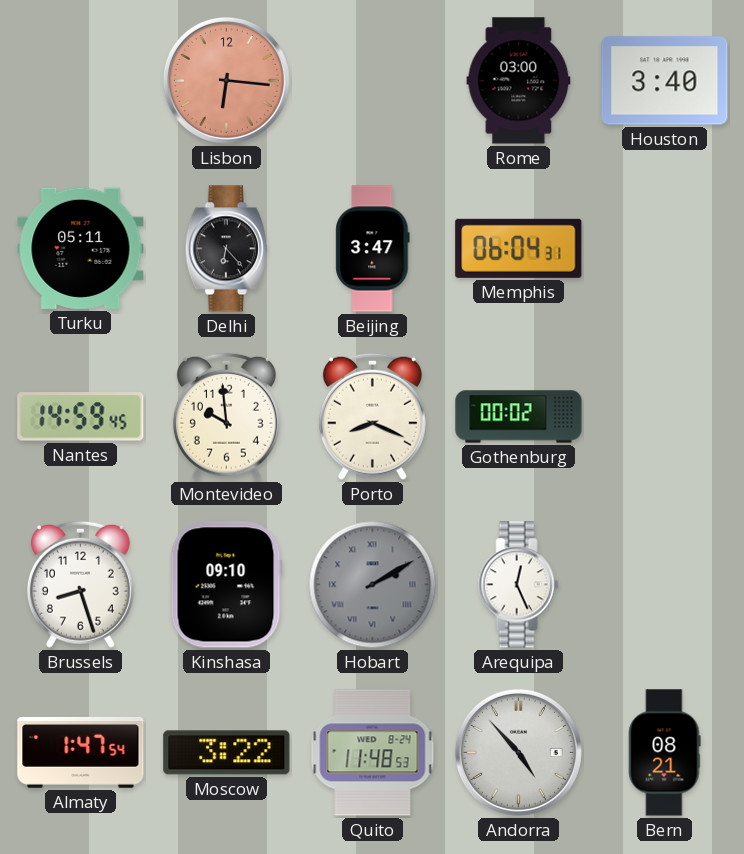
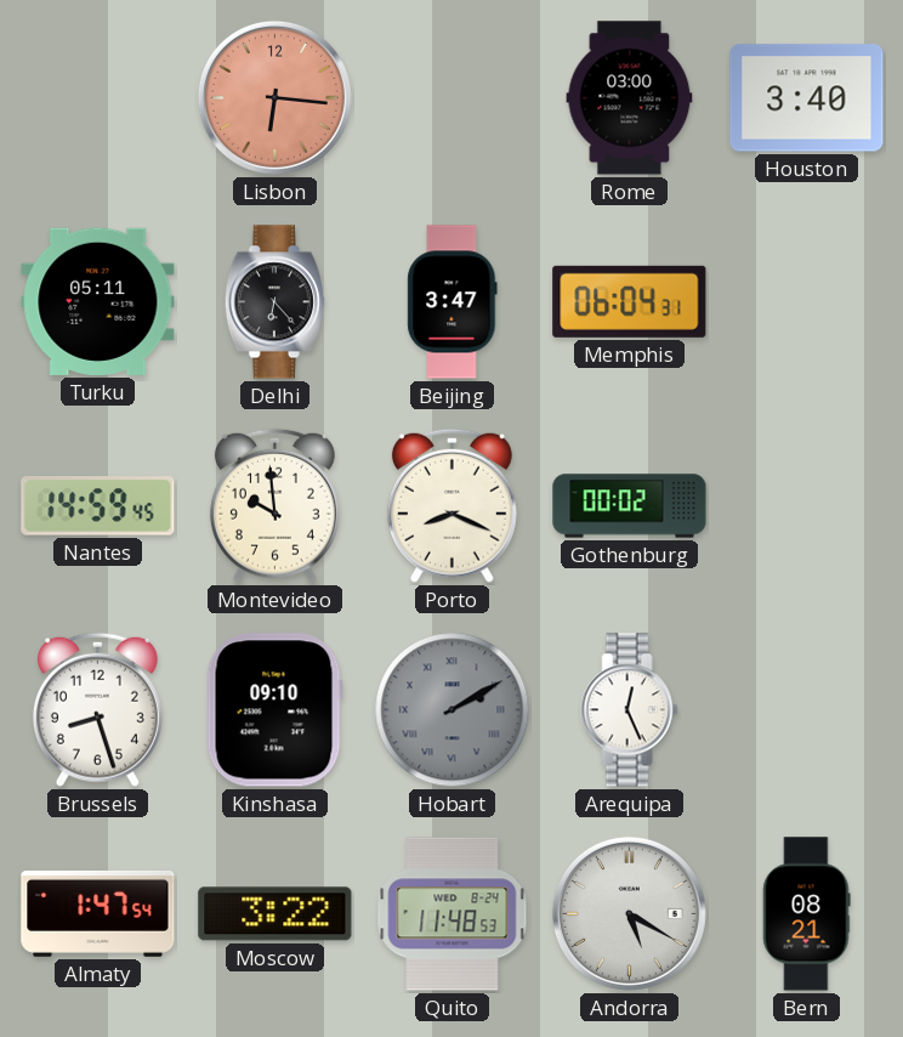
Andorra: 4:53 -> 5:20
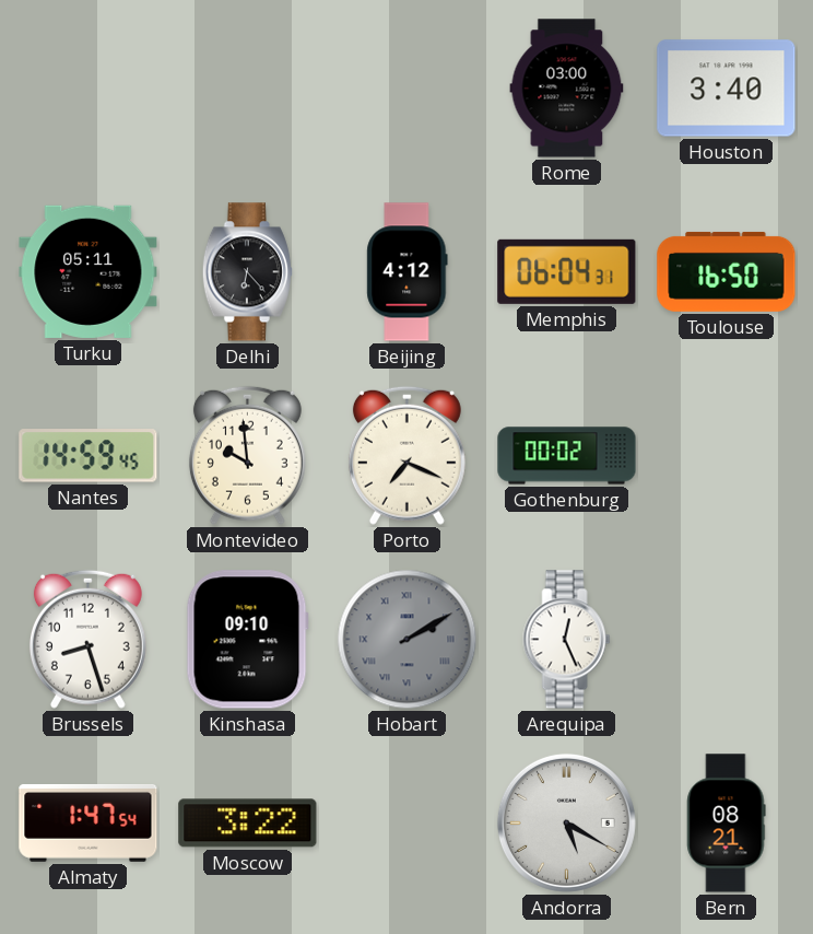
Lisbon: 6:16 -> none
Beijing: 3:47 -> 4:12
Toulouse: none -> 16:50
Porto: 8:19 -> 7:19
Quito: 11:48 -> none
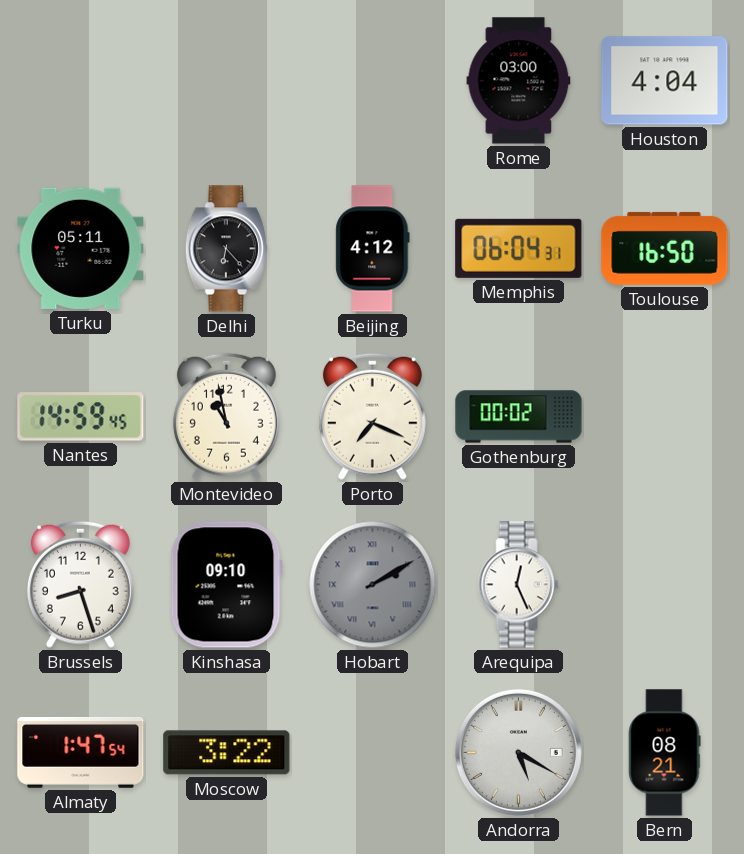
Houston: 3:40 -> 4:04
Montevideo: 9:59 -> 10:58
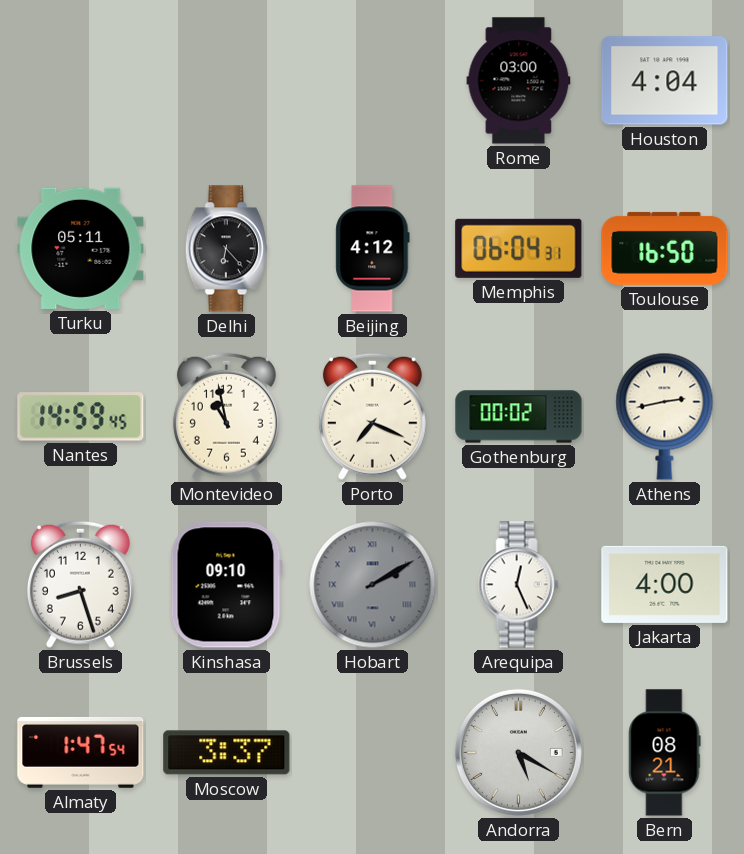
Athens: none -> 2:43
Jakarta: none -> 4:00
Moscow: 3:22 -> 3:37
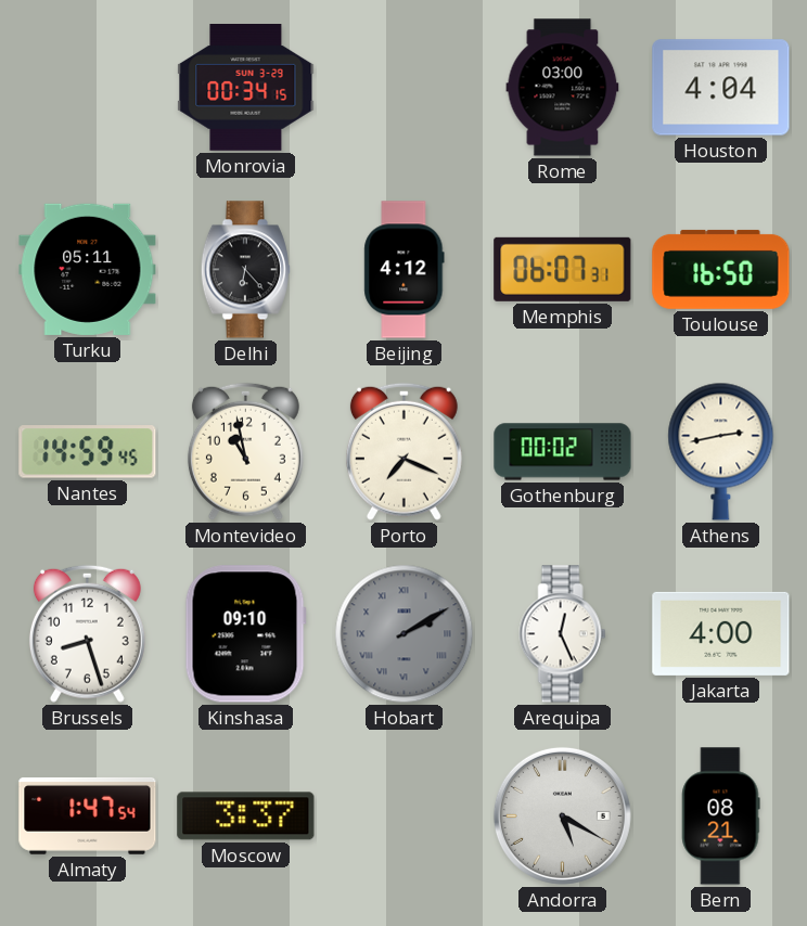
Monrovia: none -> 00:34
Memphis: 06:04 -> 06:07
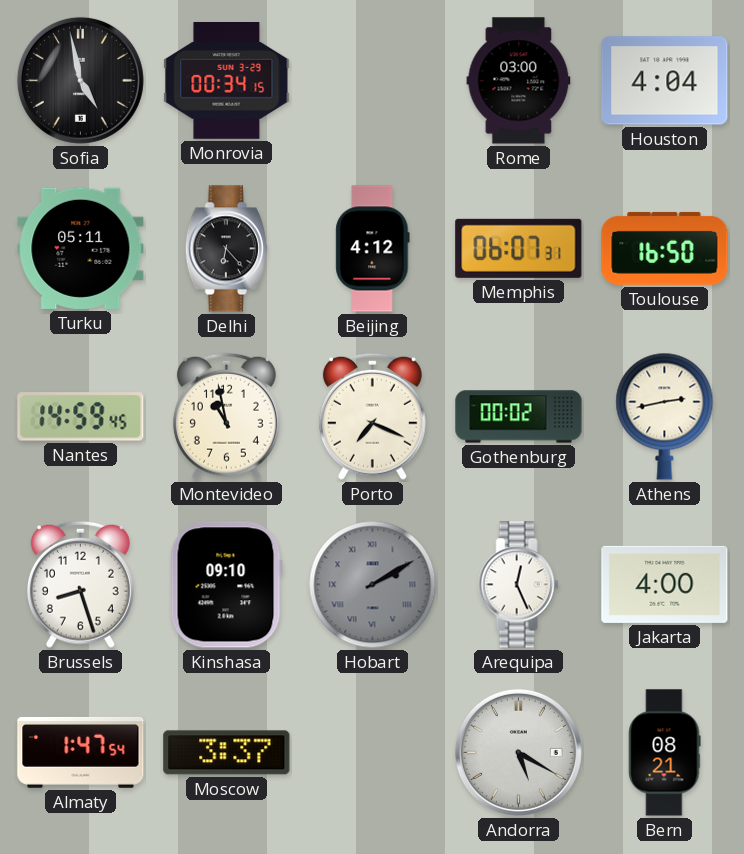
Sofia: none -> 4:58
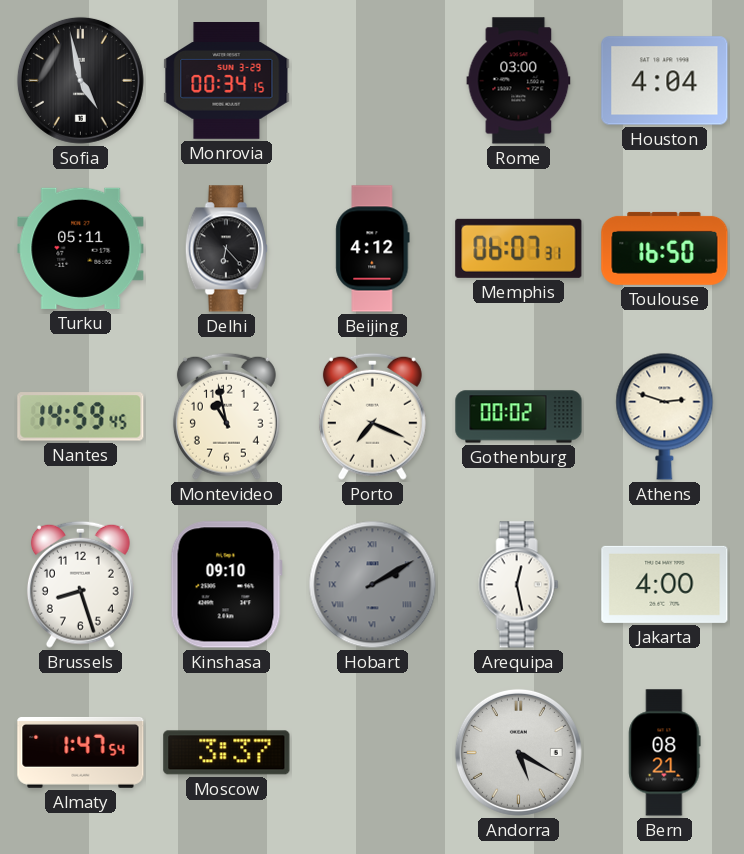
Athens: 2:43 -> 2:48
Arequipa: 12:26 -> 12:28
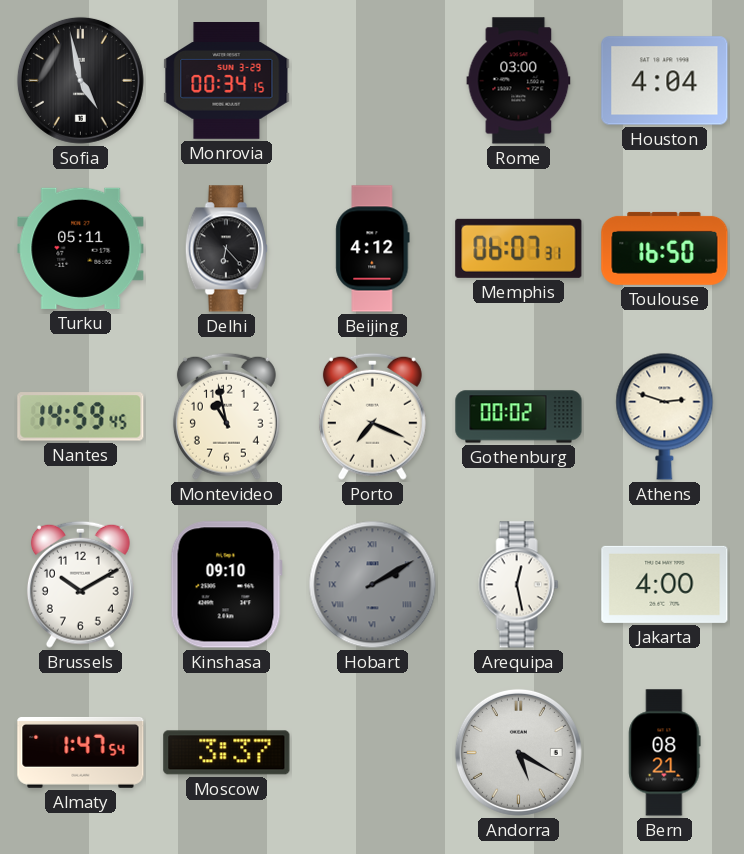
Brussels: 8:27 -> 10:10
